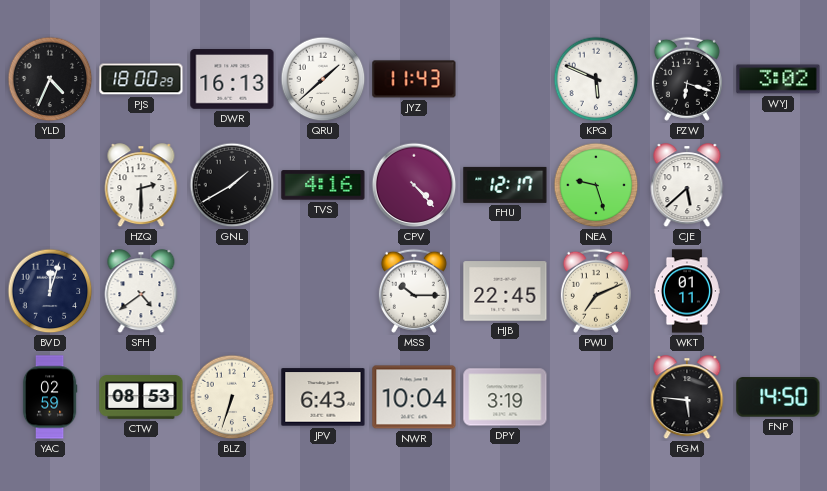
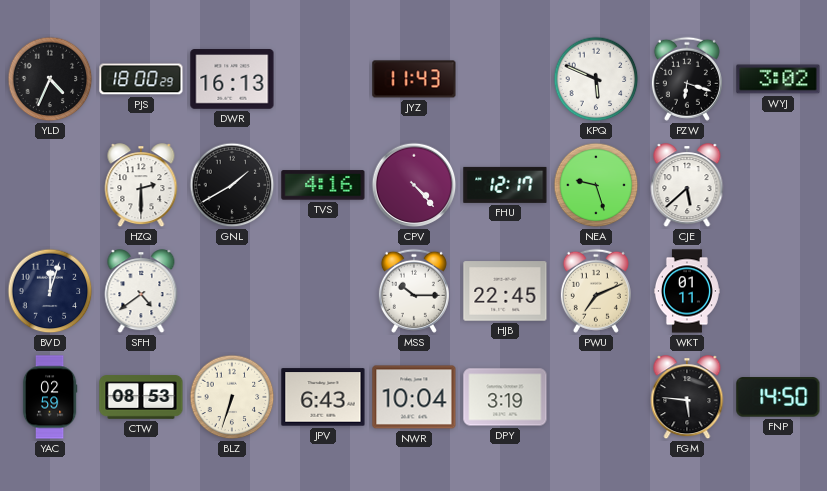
QRU: 1:38 -> none
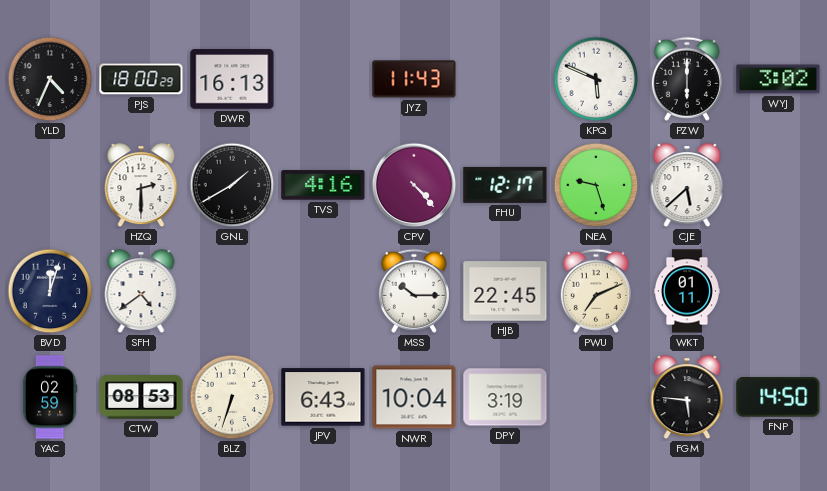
PZW: 6:18 -> 6:00
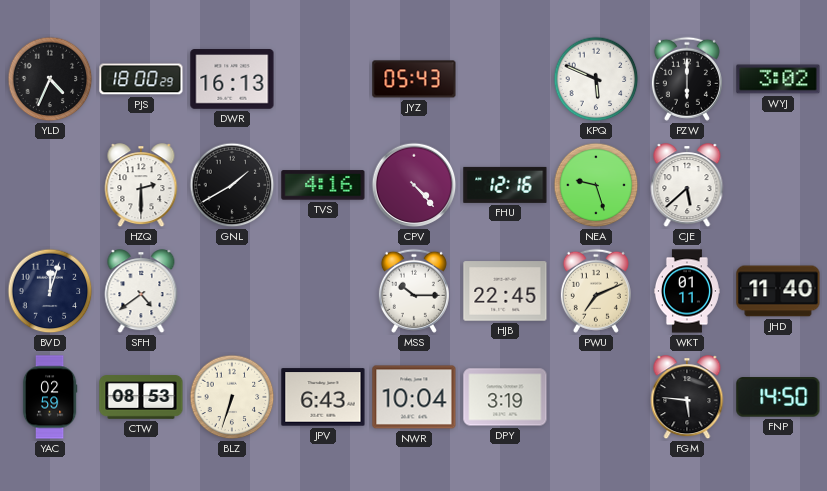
JYZ: 11:43 -> 05:43
FHU: 12:17 -> 12:16
JHD: none -> 11:40
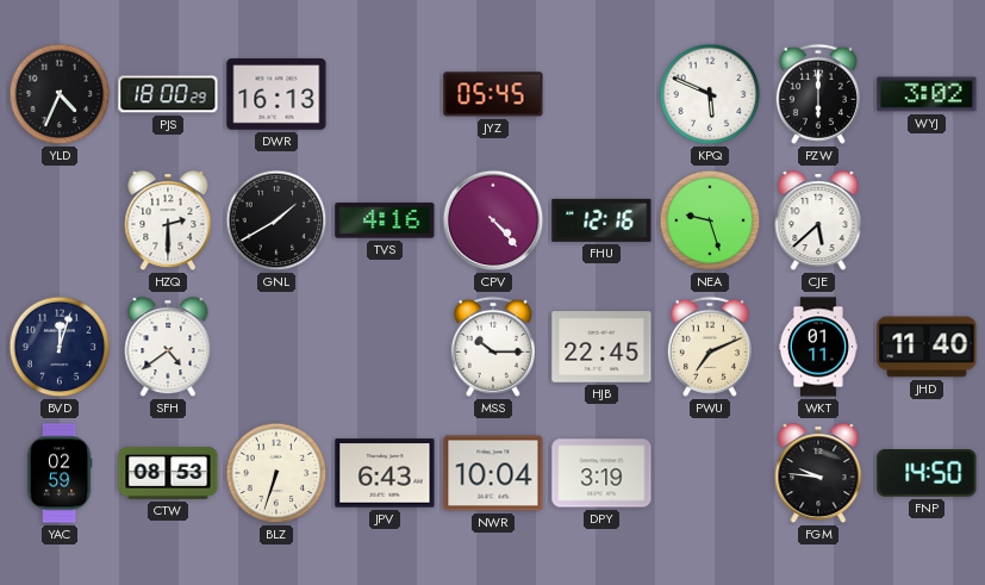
JYZ: 05:43 -> 05:45
FGM: 5:46 -> 9:46
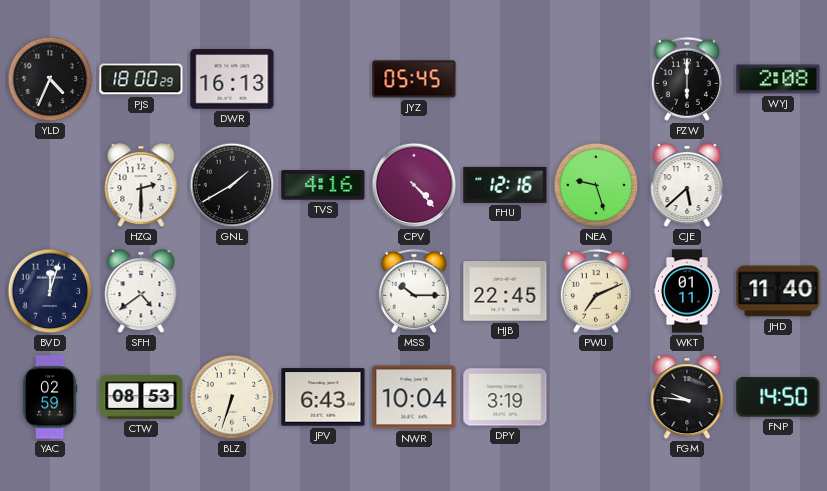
KPQ: 5:49 -> none
WYJ: 3:02 -> 2:08
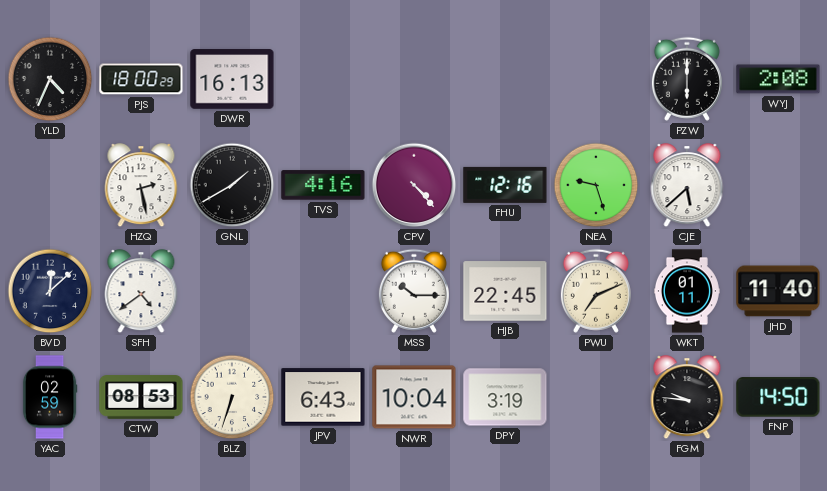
JYZ: 05:45 -> none
HZQ: 2:30 -> 2:28
BVD: 12:03 -> 12:08
